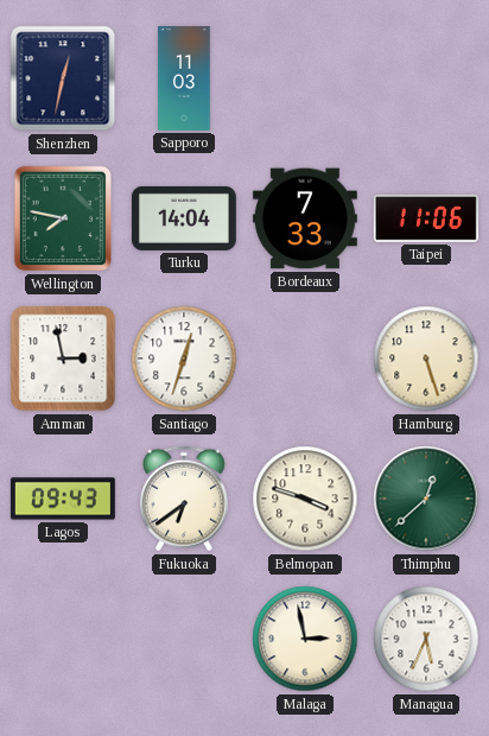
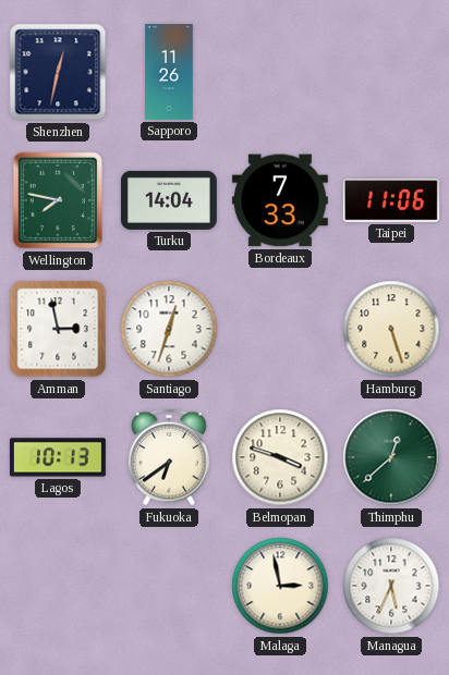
Sapporo: 11:03 -> 11:26
Lagos: 09:43 -> 10:13
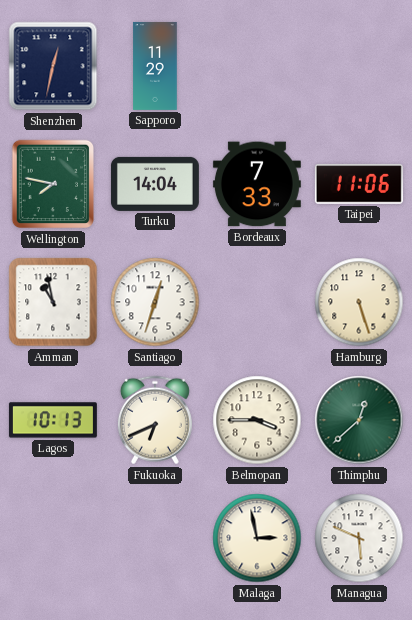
Sapporo: 11:26 -> 11:29
Amman: 2:58 -> 10:58
Fukuoka: 6:39 -> 6:41
Belmopan: 3:48 -> 3:45
Managua: 5:34 -> 5:49
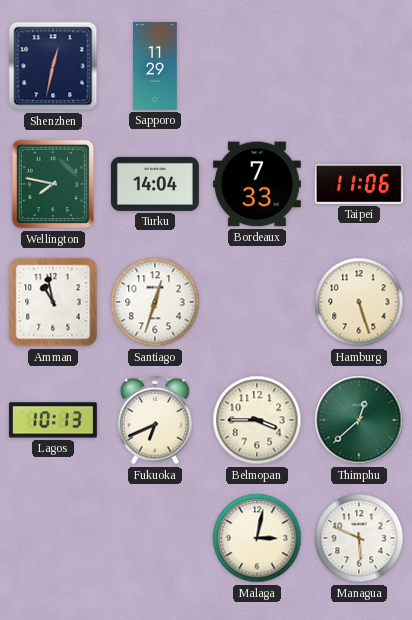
Malaga: 2:58 -> 3:02
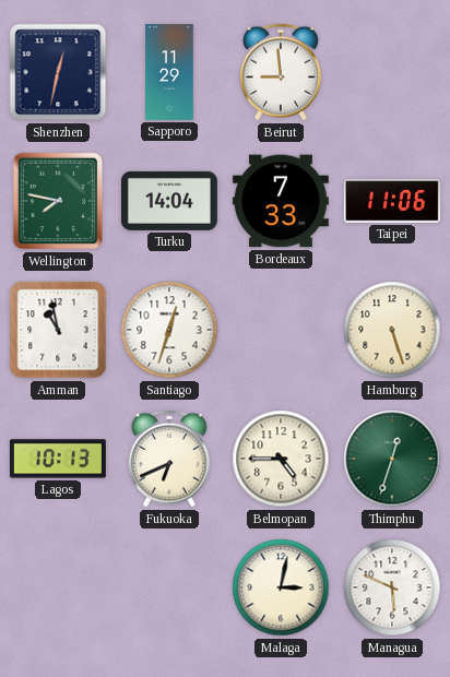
Beirut: none -> 8:59
Belmopan: 3:45 -> 4:45
Thimphu: 12:38 -> 12:33
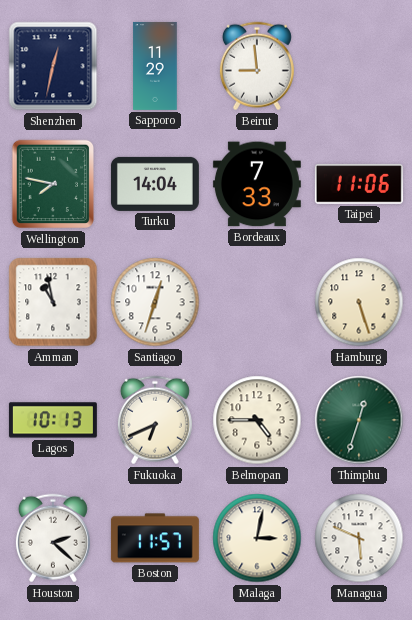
Houston: none -> 2:22
Boston: none -> 11:57
